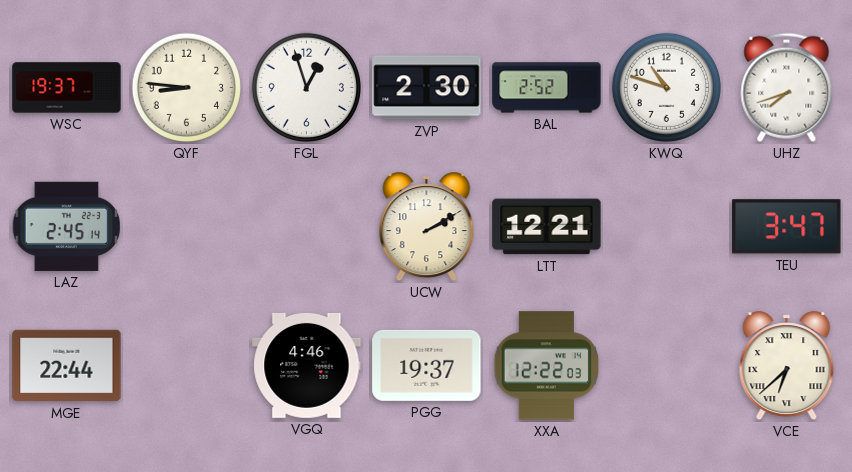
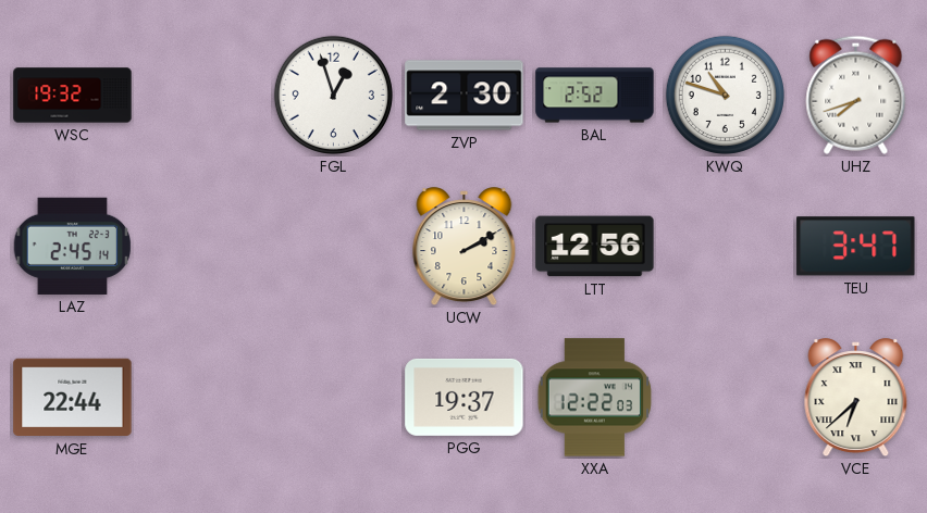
WSC: 19:37 -> 19:32
QYF: 8:46 -> none
LTT: 12:21 -> 12:56
VGQ: 4:46 -> none
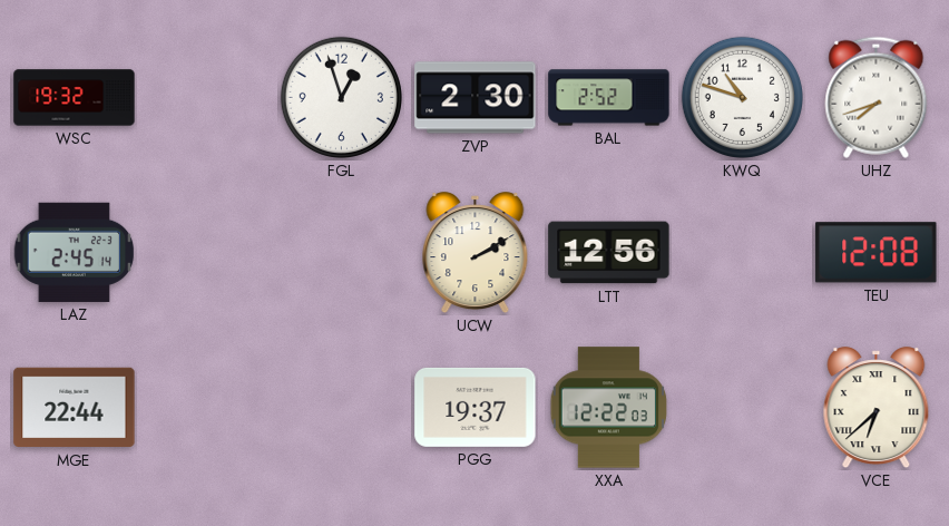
TEU: 3:47 -> 12:08
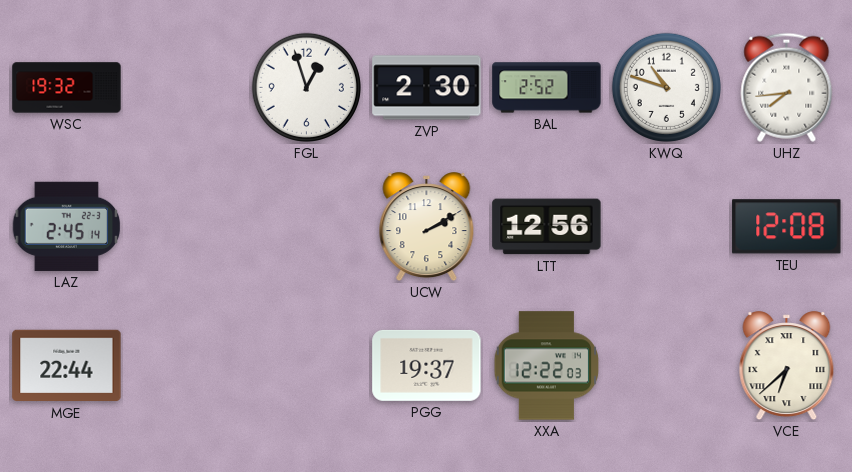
UHZ: 7:42 -> 7:44
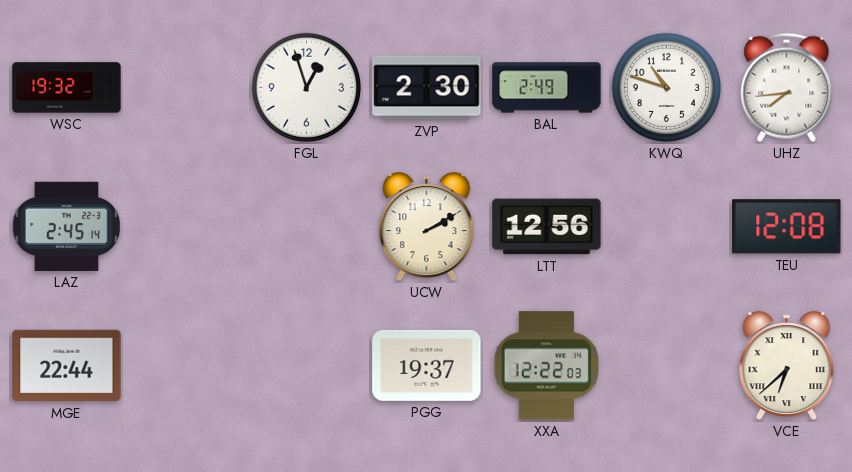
BAL: 2:52 -> 2:49
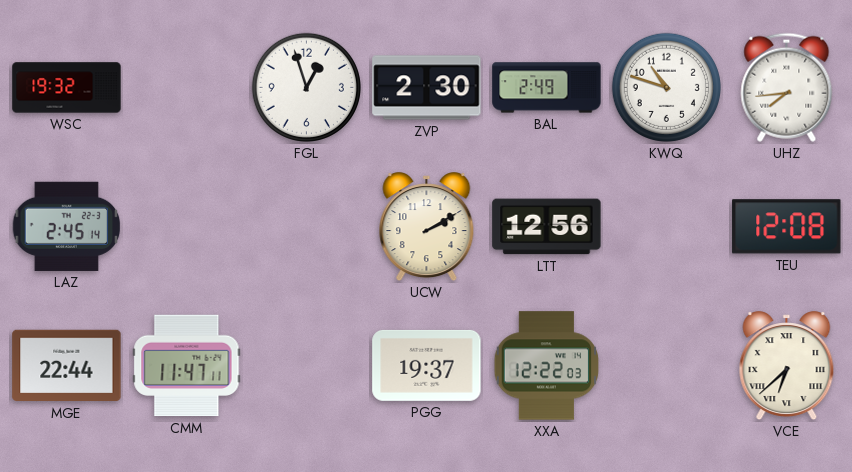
CMM: none -> 11:47
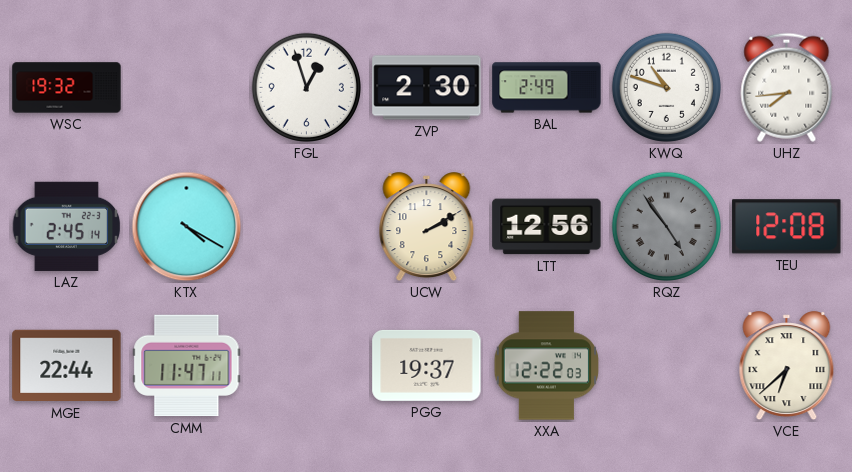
KTX: none -> 4:20
RQZ: none -> 4:54
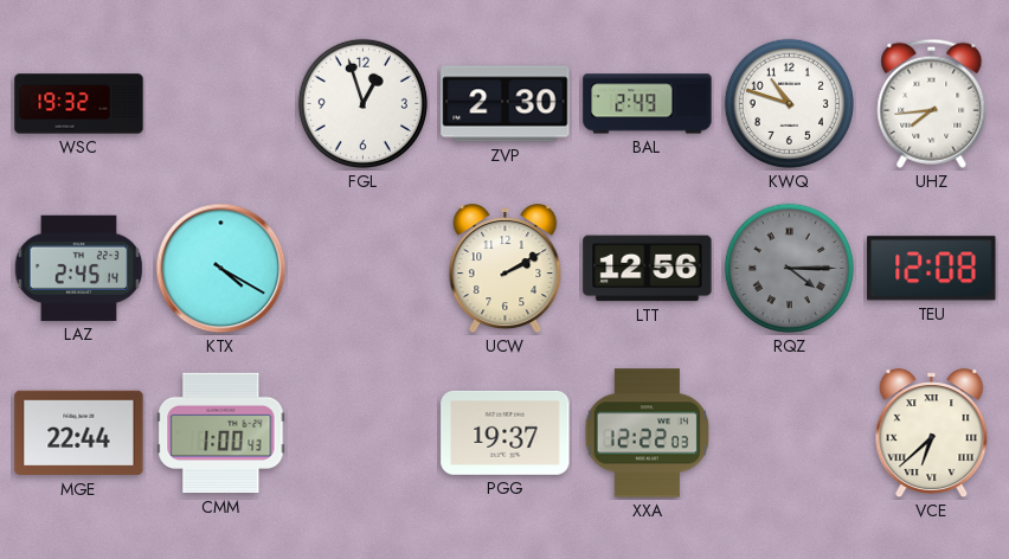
RQZ: 4:54 -> 4:15
CMM: 11:47 -> 1:00
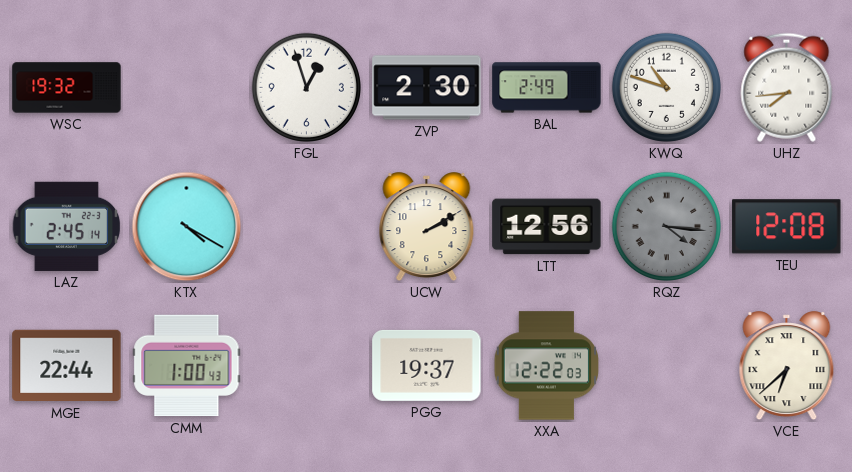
RQZ: 4:15 -> 4:16
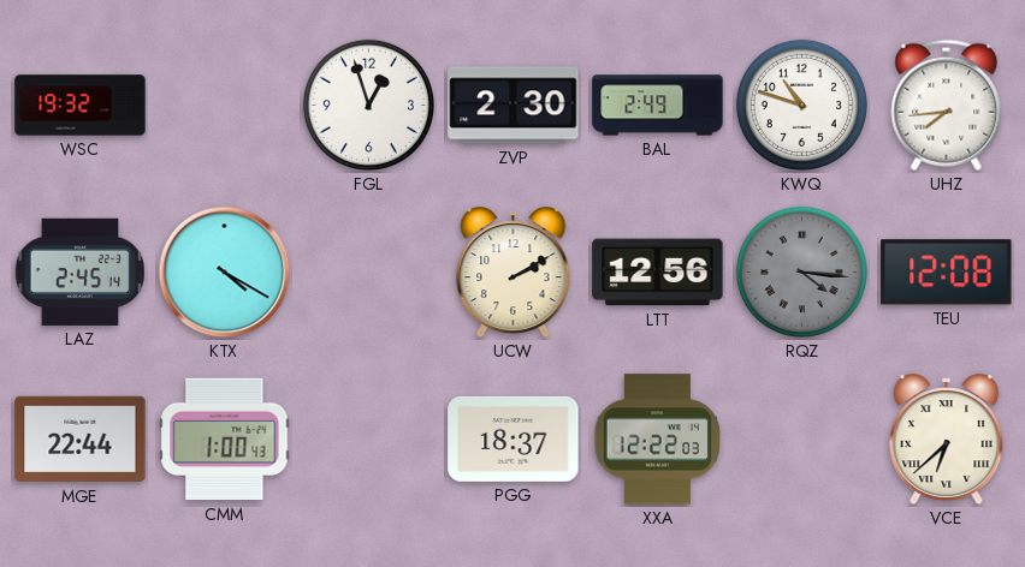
PGG: 19:37 -> 18:37
